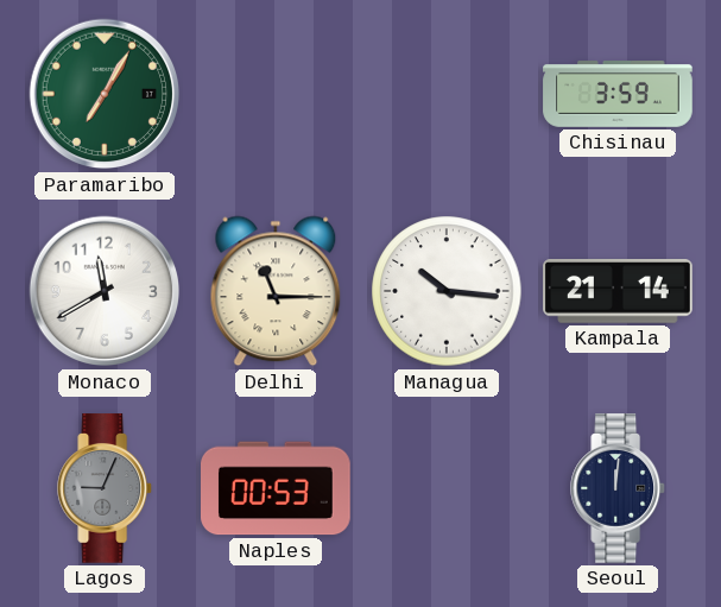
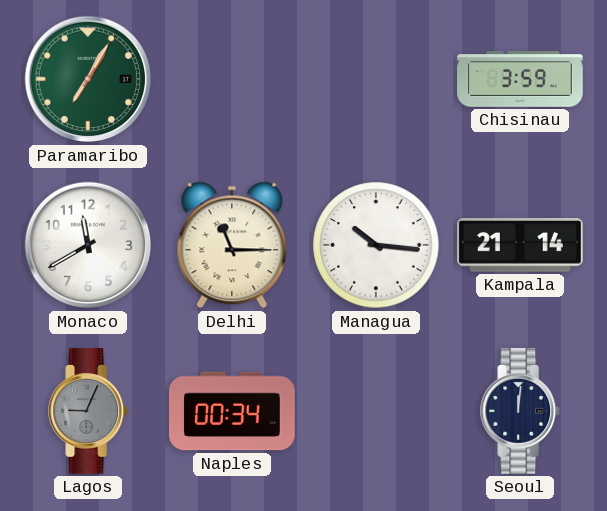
Naples: 00:53 -> 00:34
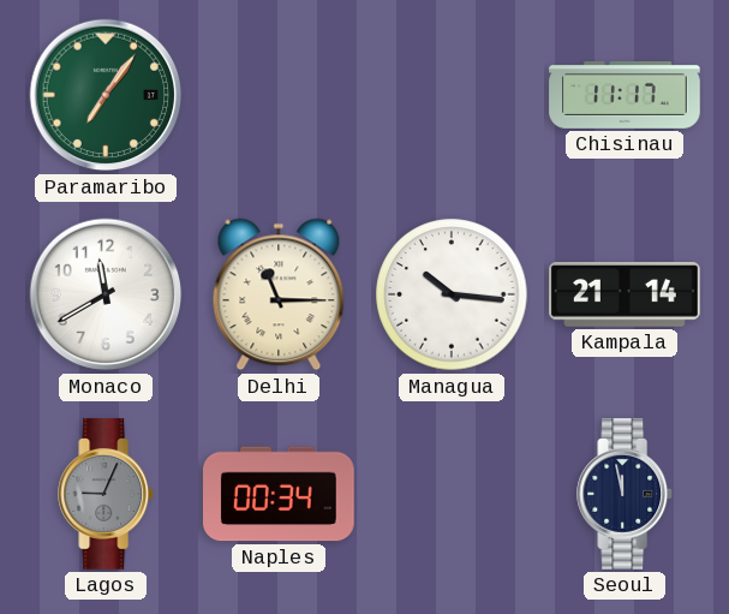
Paramaribo: 7:05 -> 7:06
Chisinau: 3:59 -> 11:17
Seoul: 12:01 -> 11:58
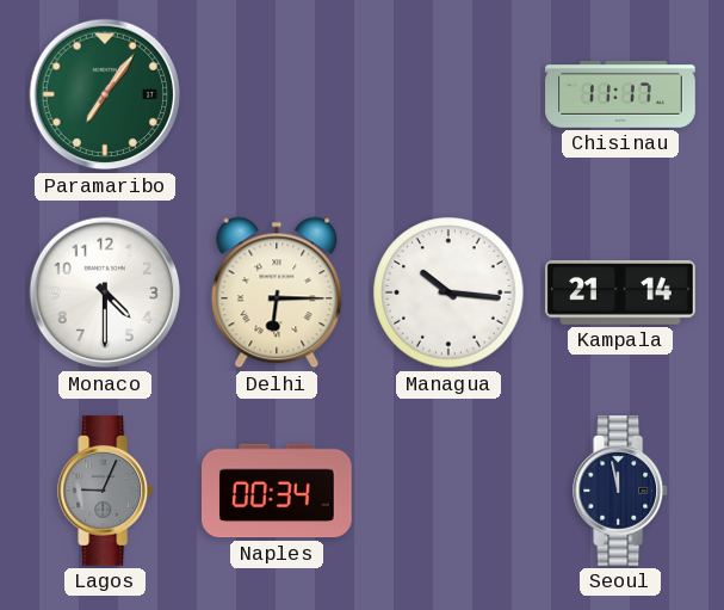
Monaco: 11:40 -> 4:30
Delhi: 11:15 -> 6:15
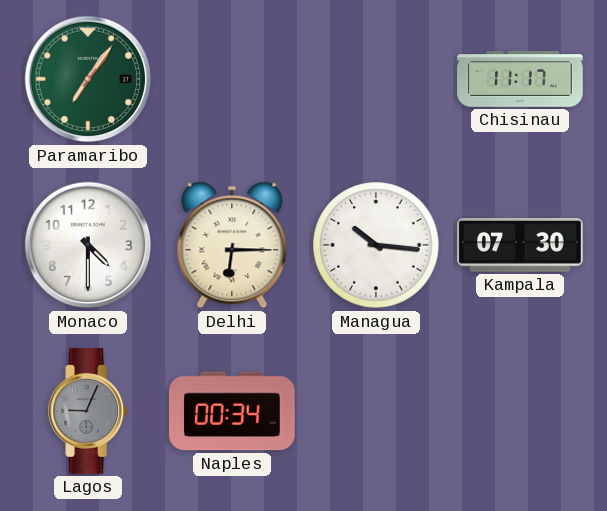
Kampala: 21:14 -> 07:30
Seoul: 11:58 -> none
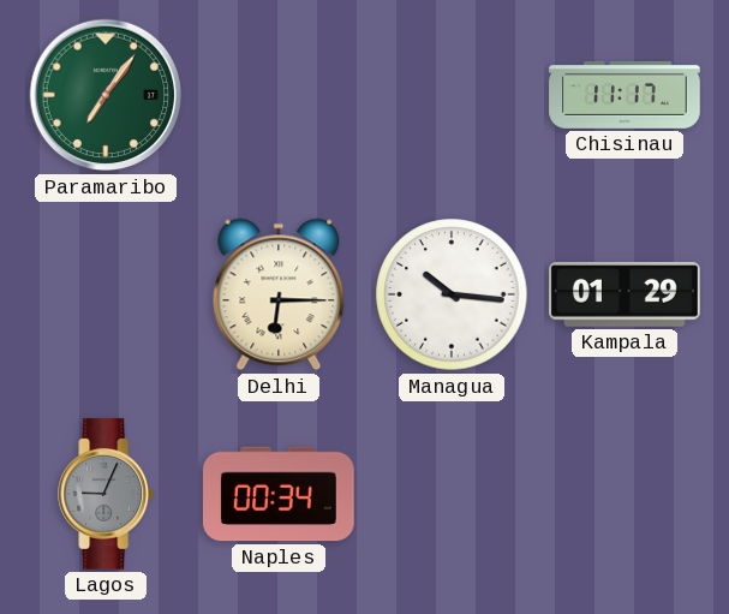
Monaco: 4:30 -> none
Kampala: 07:30 -> 01:29
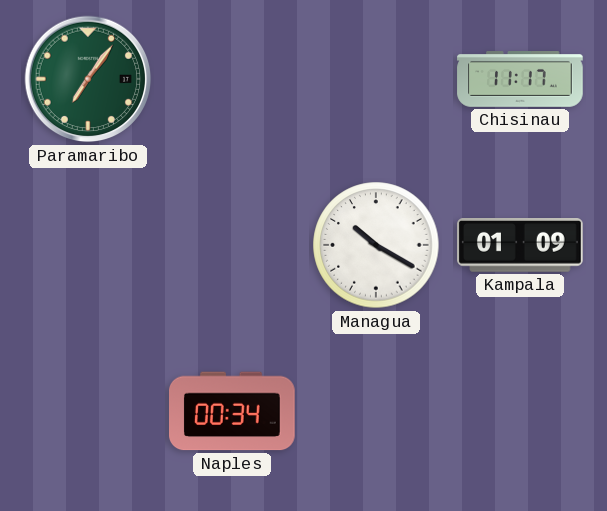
Delhi: 6:15 -> none
Managua: 10:16 -> 10:20
Kampala: 01:29 -> 01:09
Lagos: 9:04 -> none
